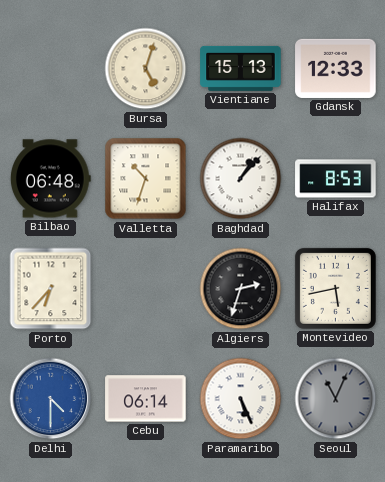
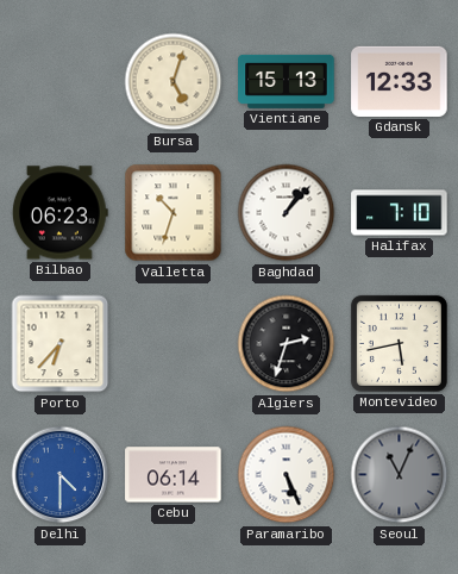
Bilbao: 06:48 -> 06:23
Halifax: 8:53 -> 7:10
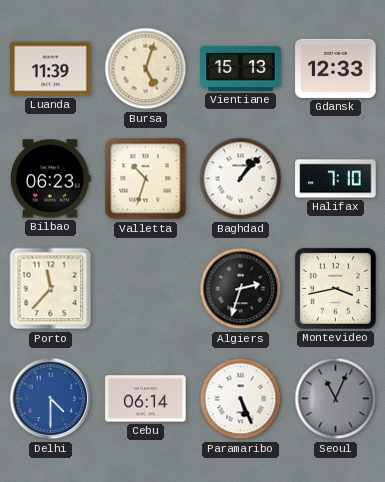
Luanda: none -> 11:39
Porto: 6:37 -> 11:37
Montevideo: 5:43 -> 3:43
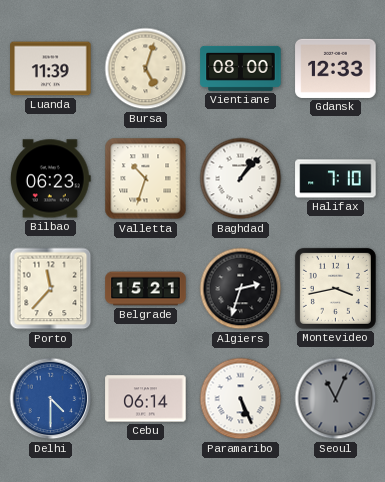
Vientiane: 15:13 -> 08:00
Belgrade: none -> 15:21
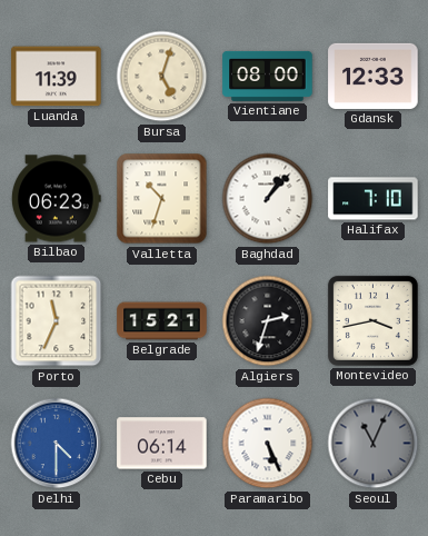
Porto: 11:37 -> 11:34
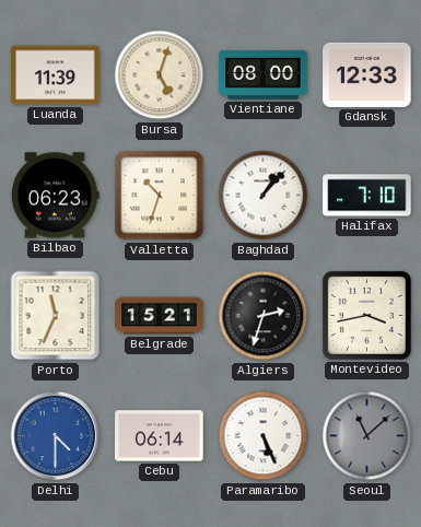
Seoul: 11:04 -> 11:08
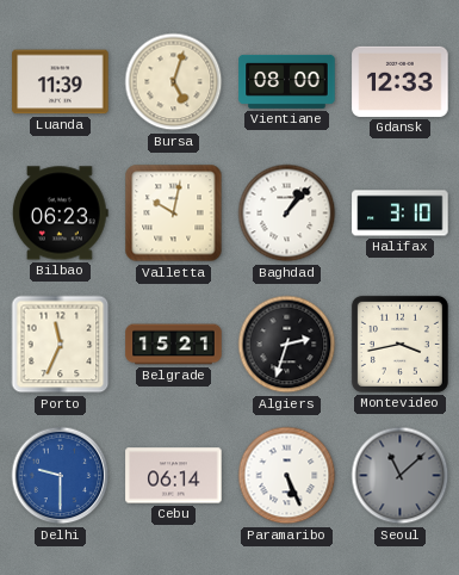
Valletta: 10:33 -> 10:02
Halifax: 7:10 -> 3:10
Delhi: 4:30 -> 9:30
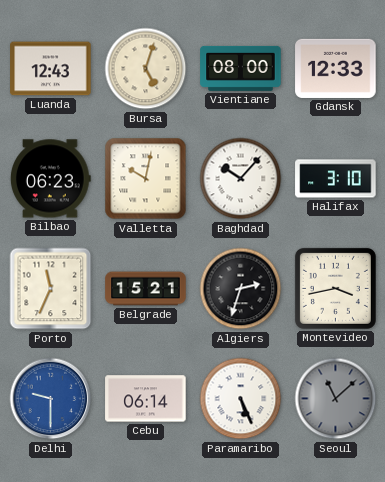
Luanda: 11:39 -> 12:43
Baghdad: 1:07 -> 10:07
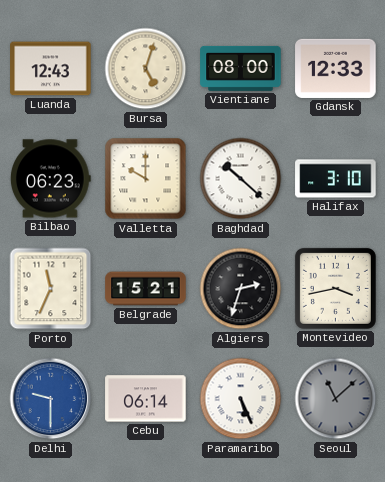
Valletta: 10:02 -> 10:00
Baghdad: 10:07 -> 10:22
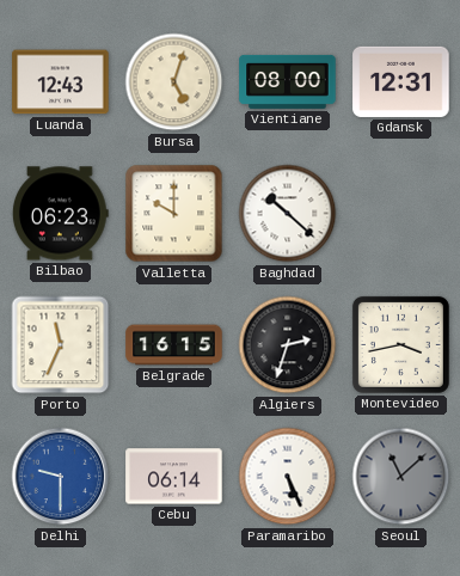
Gdansk: 12:33 -> 12:31
Halifax: 3:10 -> none
Belgrade: 15:21 -> 16:15
